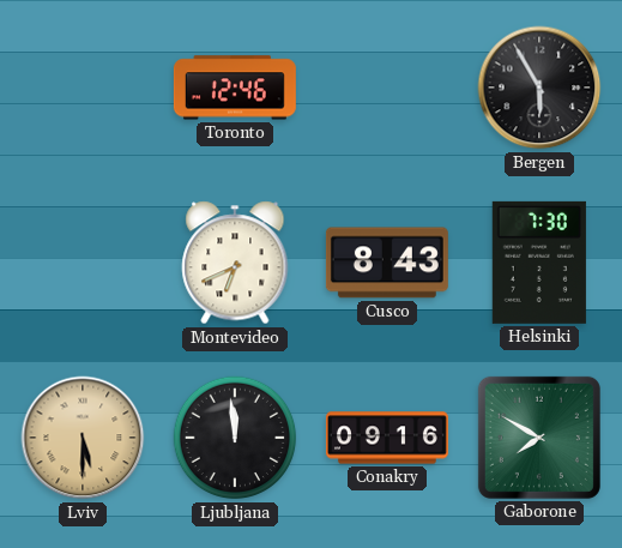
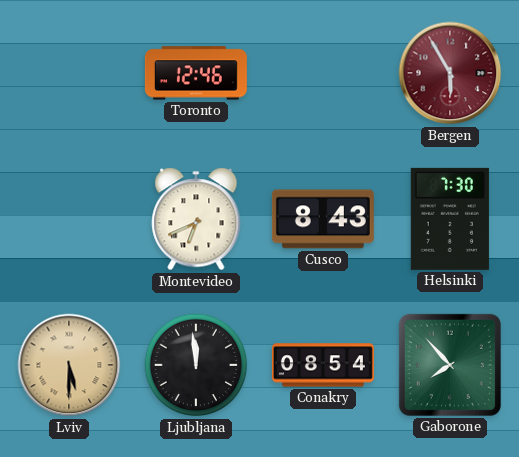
Bergen dial: black -> burgundy
Conakry: 09:16 -> 08:54
Gaborone: 7:50 -> 7:53
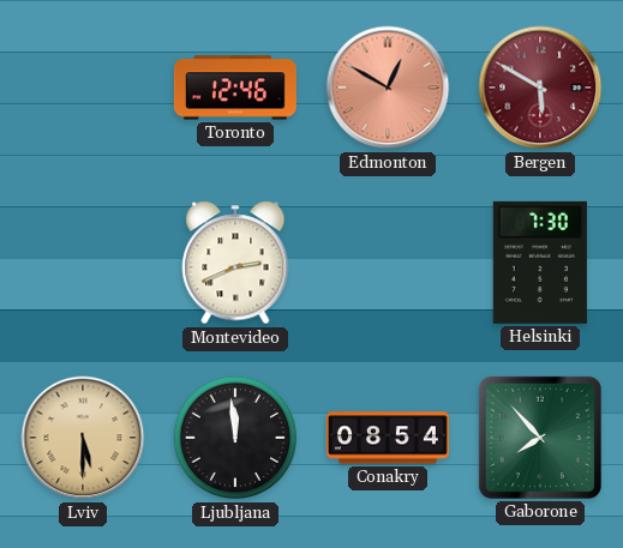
Edmonton: none -> 12:50
Bergen: 5:55 -> 5:50
Montevideo: 6:41 -> 2:41
Cusco: 8:43 -> none
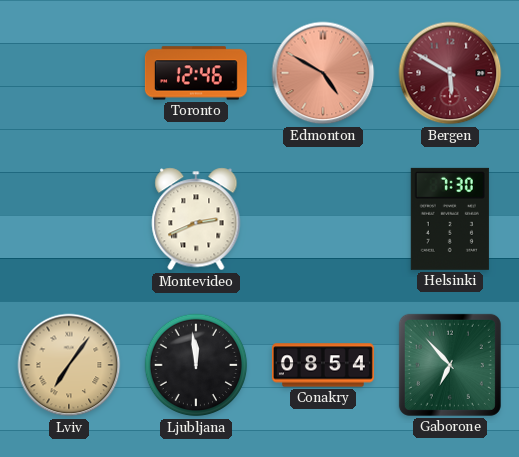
Edmonton: 12:50 -> 4:50
Lviv: 5:30 -> 7:06
Gaborone: 7:53 -> 6:53
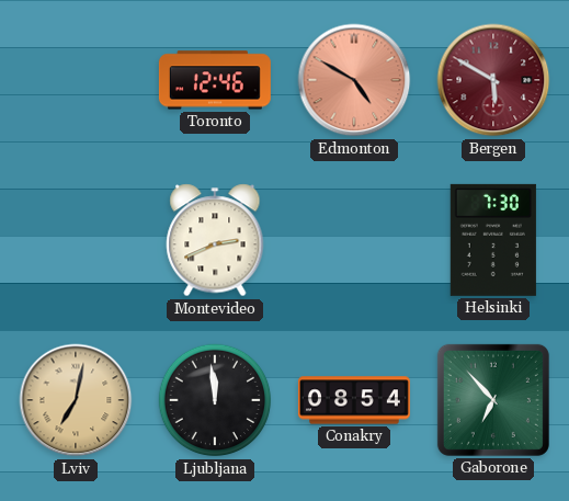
Lviv: 7:06 -> 7:02
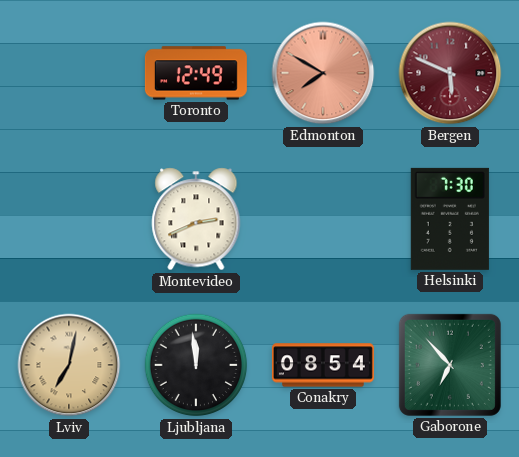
Toronto: 12:46 -> 12:49
Edmonton: 4:50 -> 7:50
Bergen: 5:50 -> 5:49
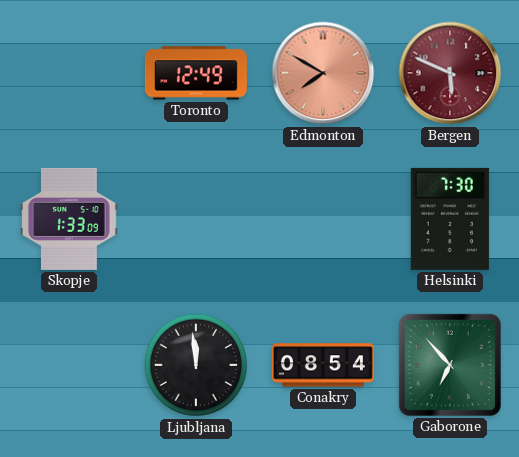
Skopje: none -> 1:33
Montevideo: 2:41 -> none
Lviv: 7:02 -> none
